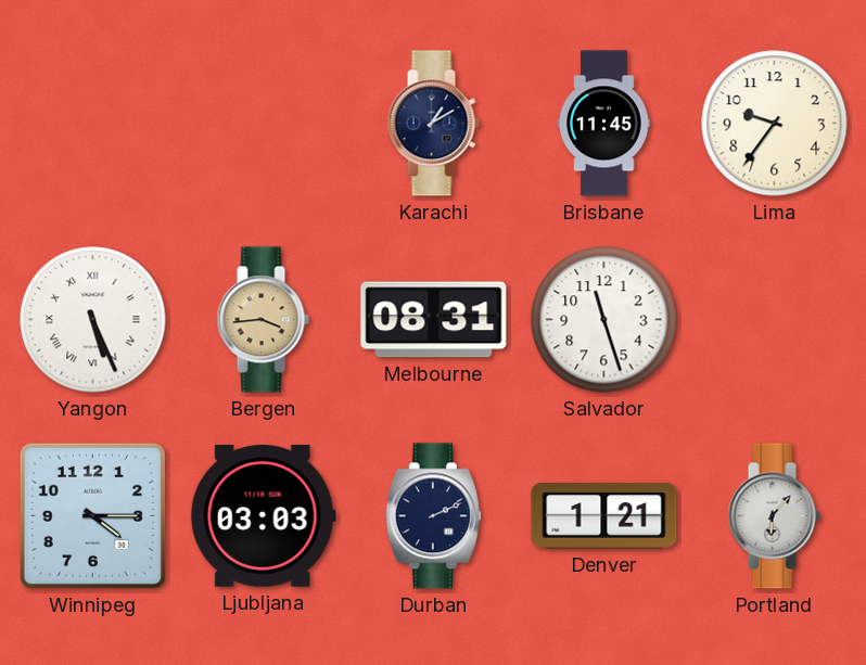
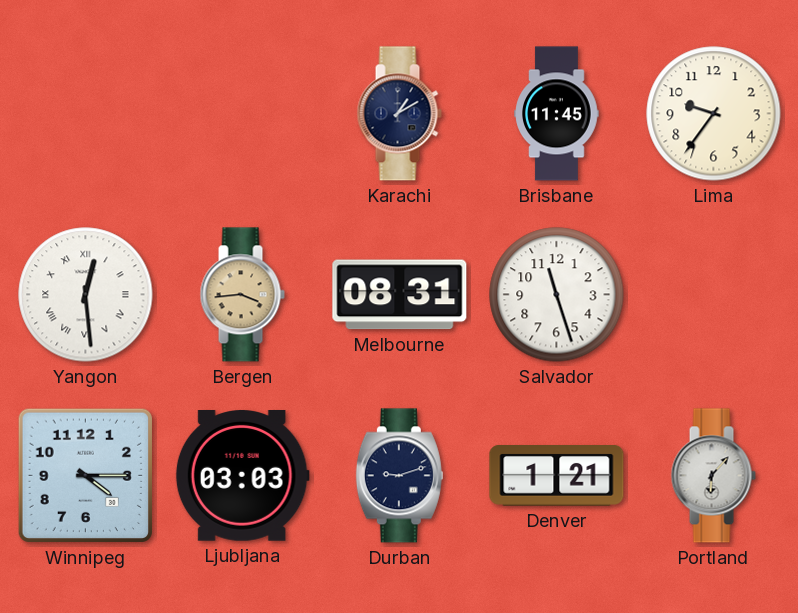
Yangon: 5:26 -> 12:29
Durban: 2:11 -> 9:12
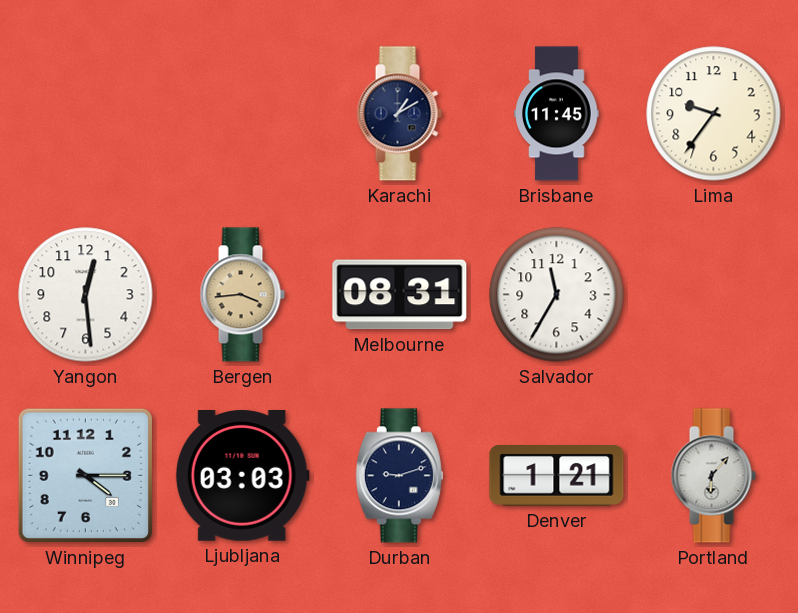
Yangon numerals: Roman -> Arabic
Salvador: 11:27 -> 11:35
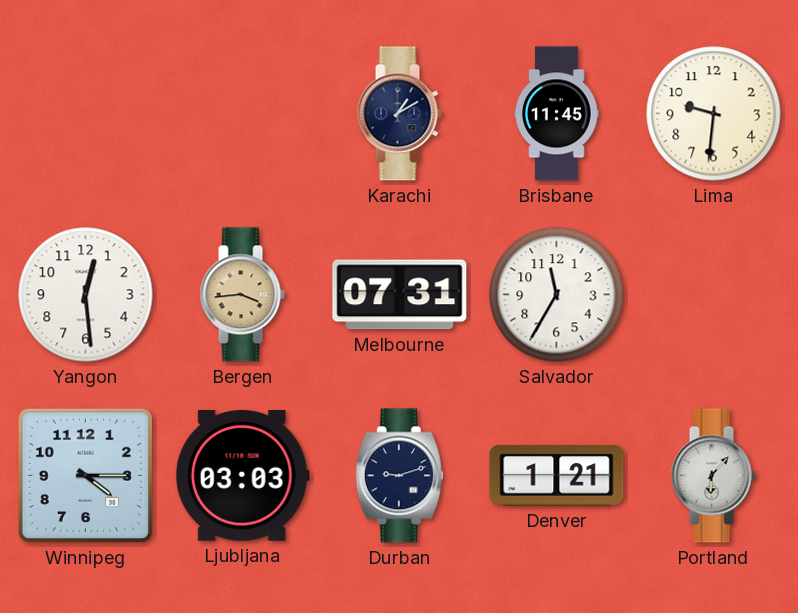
Lima: 9:36 -> 9:31
Melbourne: 08:31 -> 07:31
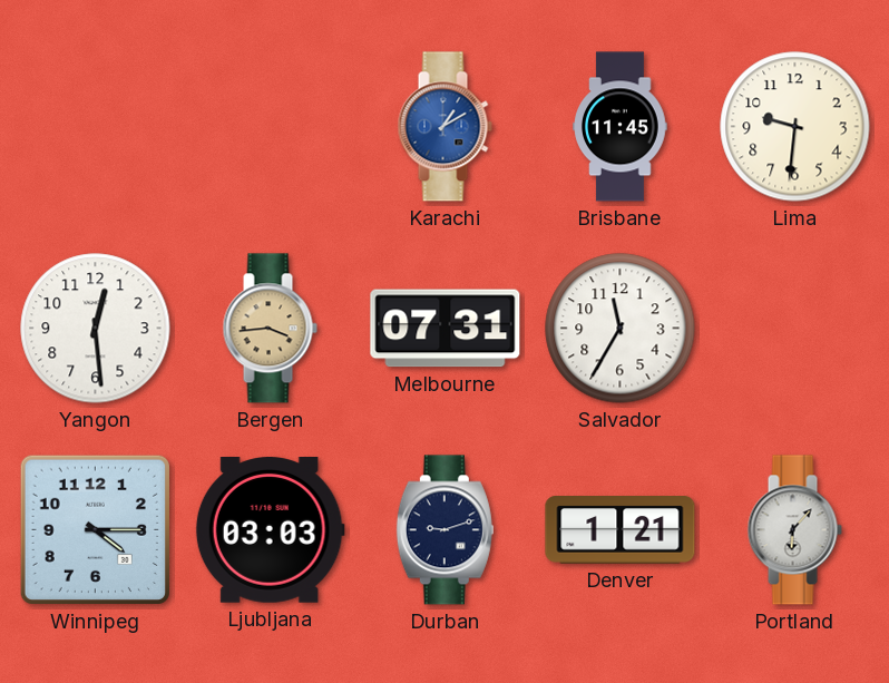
Karachi dial: navy -> blue
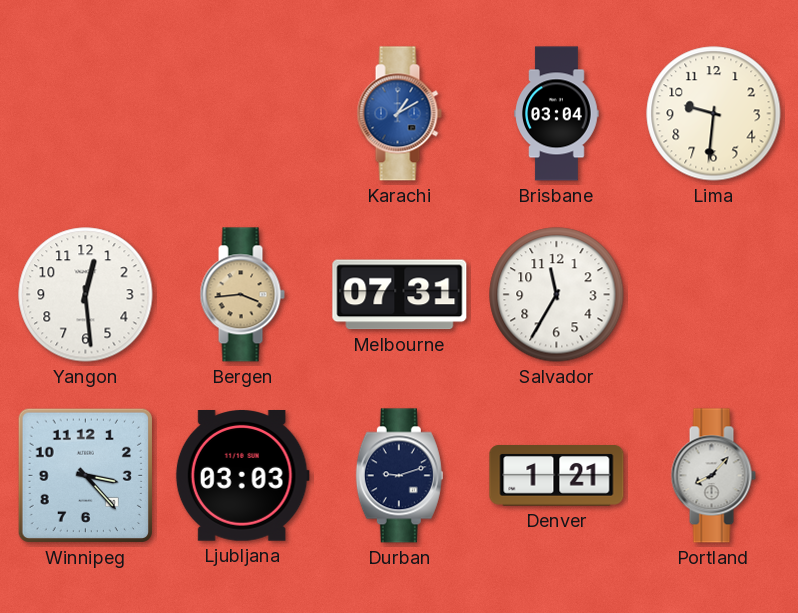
Brisbane: 11:45 -> 03:04
Winnipeg: 4:15 -> 3:23
Portland: 6:07 -> 8:07
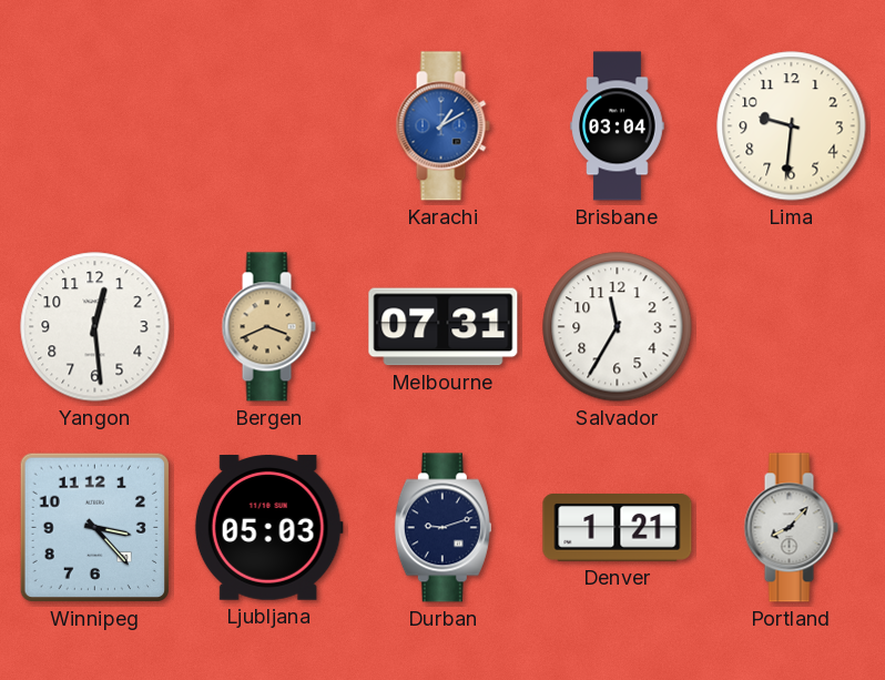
Bergen: 3:44 -> 3:41
Ljubljana: 03:03 -> 05:03
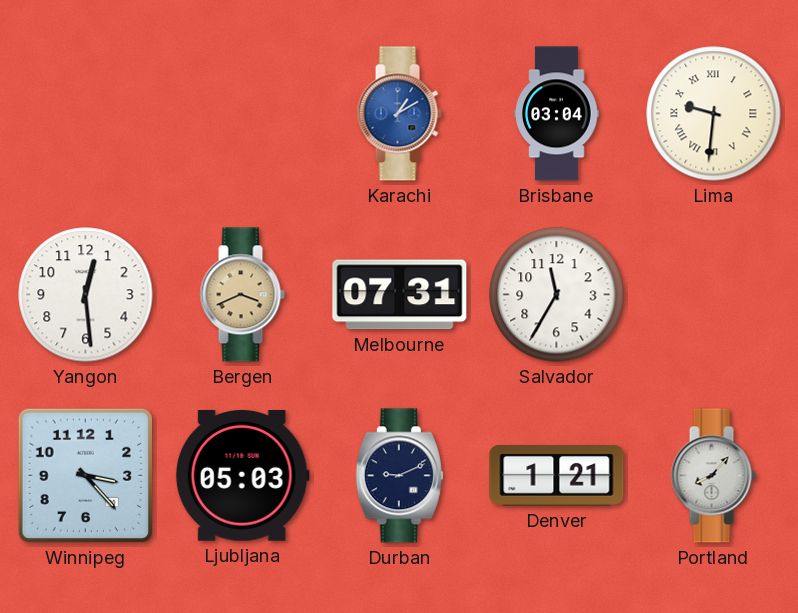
Lima numerals: Arabic -> Roman
Durban: 9:12 -> 9:11
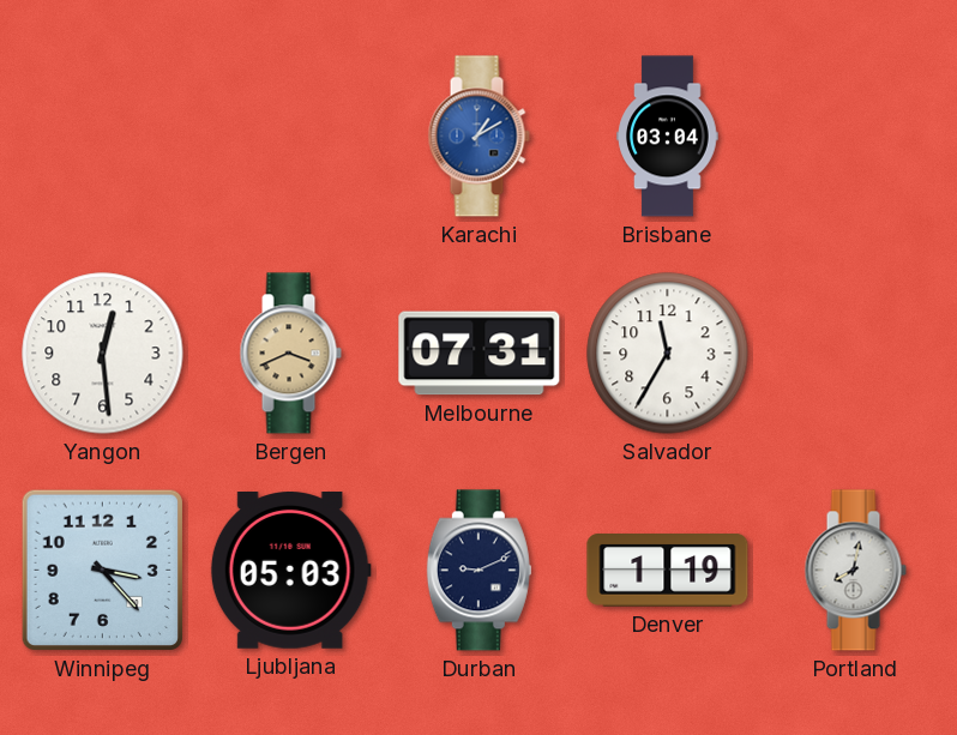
Lima: 9:31 -> none
Denver: 1:21 -> 1:19
Portland: 8:07 -> 8:02
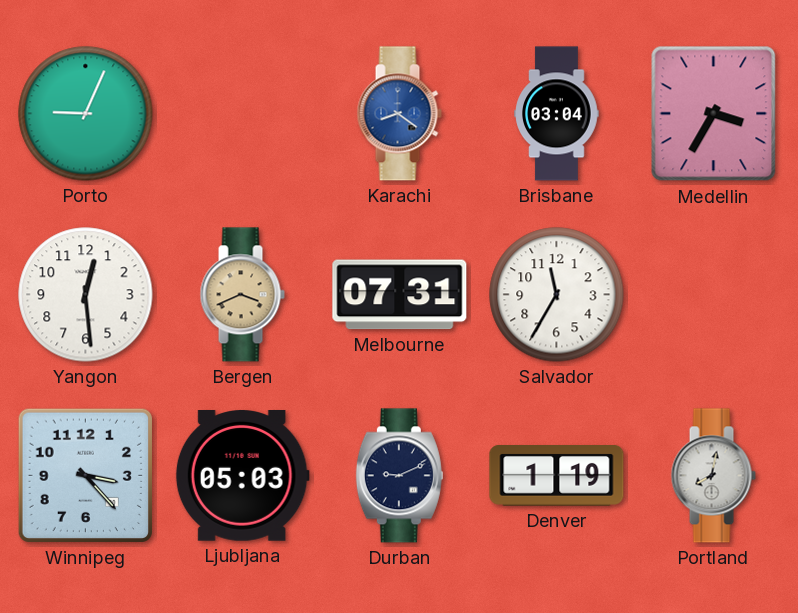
Porto: none -> 9:04
Karachi: 1:10 -> 8:21
Medellin: none -> 3:35
